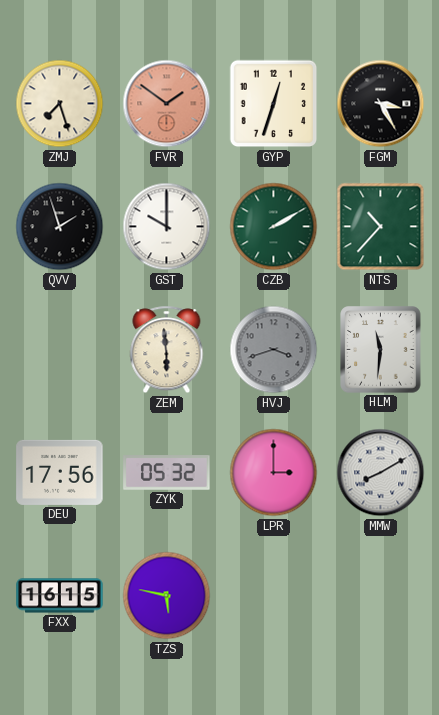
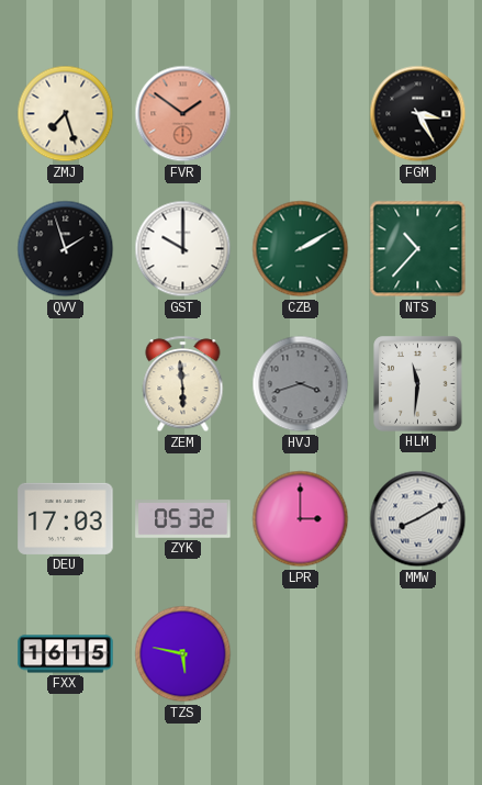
GYP: 12:33 -> none
DEU: 17:56 -> 17:03
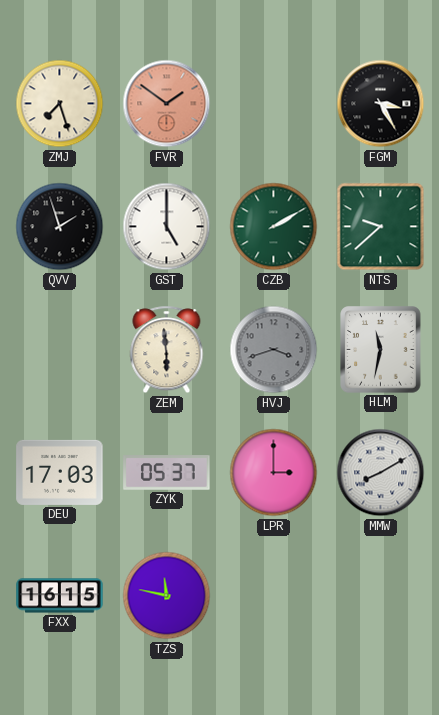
GST: 10:00 -> 5:00
NTS: 10:37 -> 9:38
HLM: 11:31 -> 11:32
ZYK: 05:32 -> 05:37
TZS: 5:47 -> 11:47
